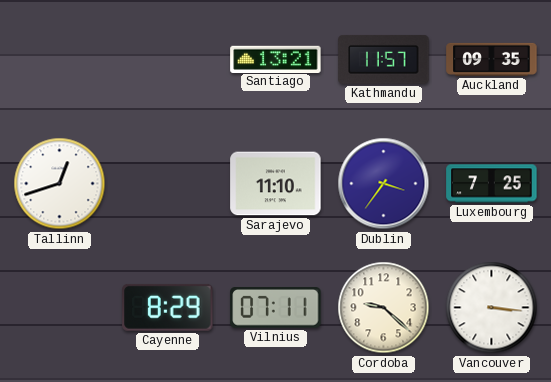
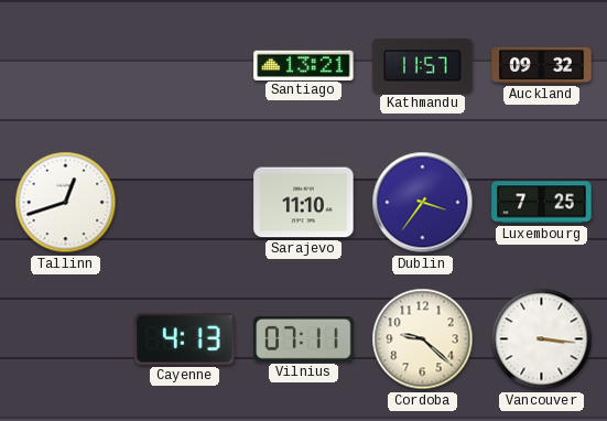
Auckland: 09:35 -> 09:32
Cayenne: 8:29 -> 4:13
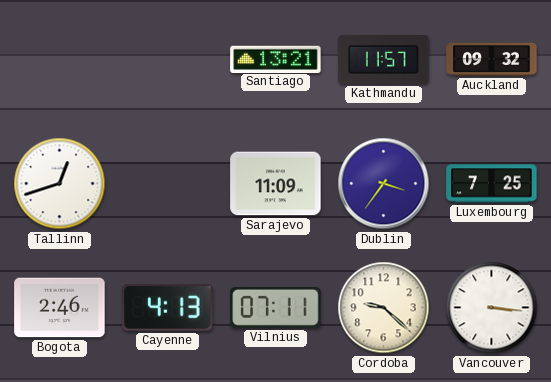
Sarajevo: 11:10 -> 11:09
Bogota: none -> 2:46
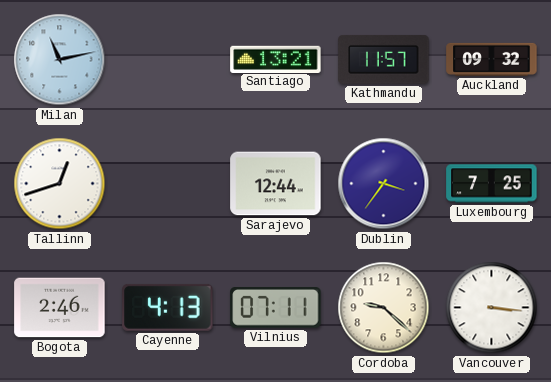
Milan: none -> 11:13
Sarajevo: 11:09 -> 12:44
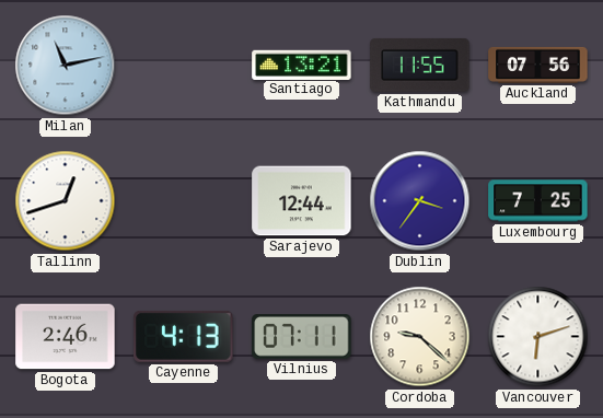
Kathmandu: 11:57 -> 11:55
Auckland: 09:32 -> 07:56
Vancouver: 3:16 -> 6:12
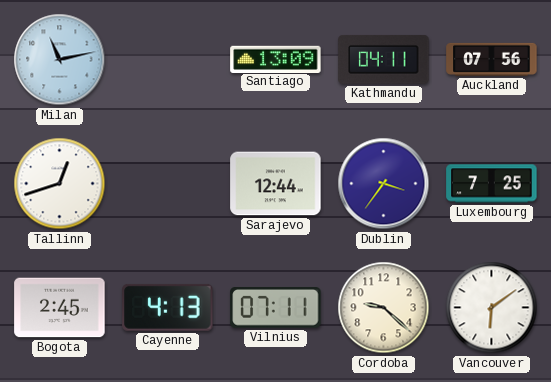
Santiago: 13:21 -> 13:09
Kathmandu: 11:55 -> 04:11
Bogota: 2:46 -> 2:45
Vancouver: 6:12 -> 6:09
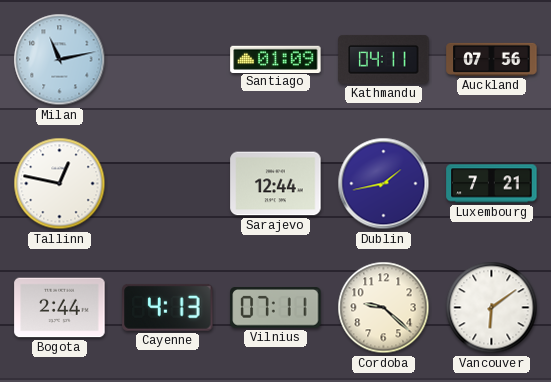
Santiago: 13:09 -> 01:09
Tallinn: 12:42 -> 12:47
Dublin: 3:36 -> 1:43
Luxembourg: 7:25 -> 7:21
Bogota: 2:45 -> 2:44
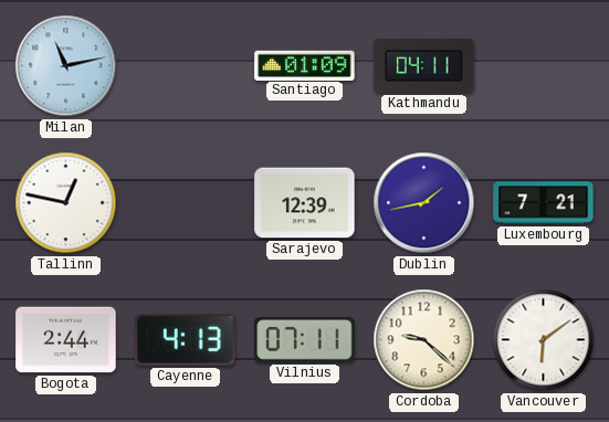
Auckland: 07:56 -> none
Sarajevo: 12:44 -> 12:39
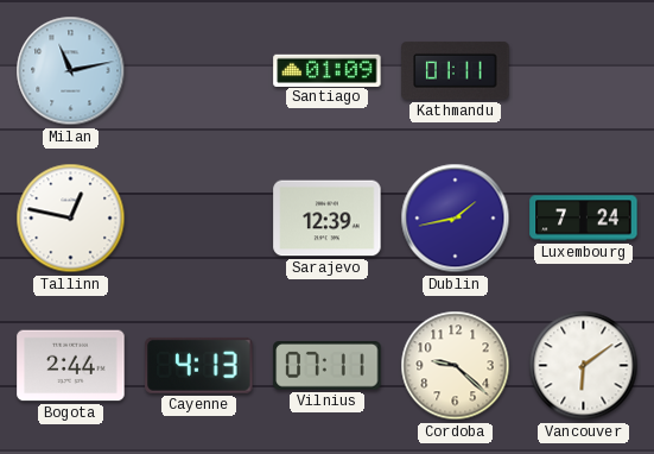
Kathmandu: 04:11 -> 01:11
Luxembourg: 7:21 -> 7:24
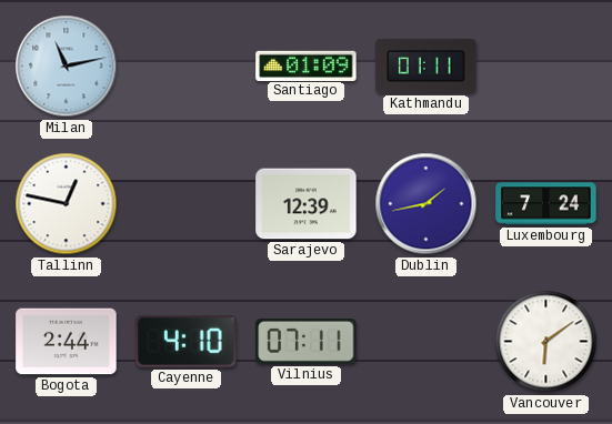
Cayenne: 4:13 -> 4:10
Cordoba: 9:22 -> none
